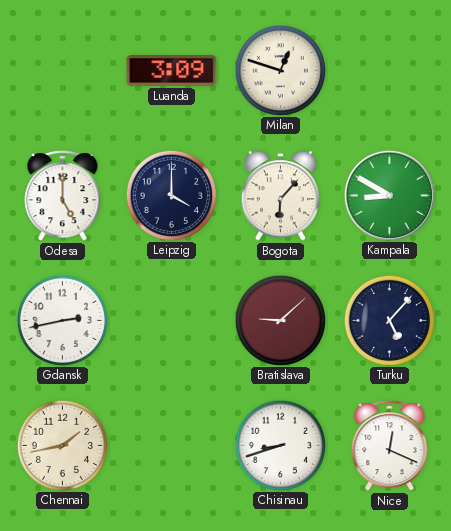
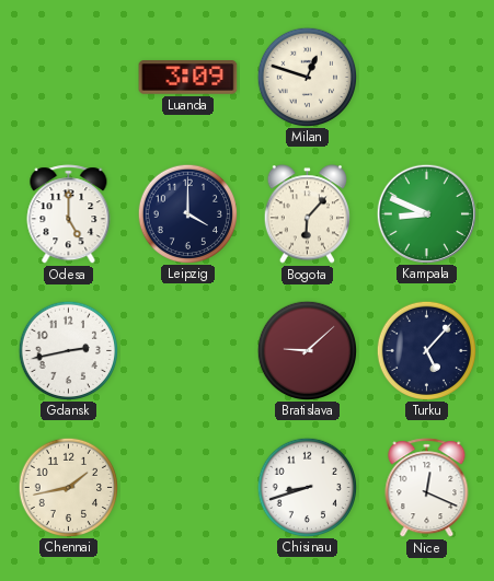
Kampala: 8:50 -> 8:49
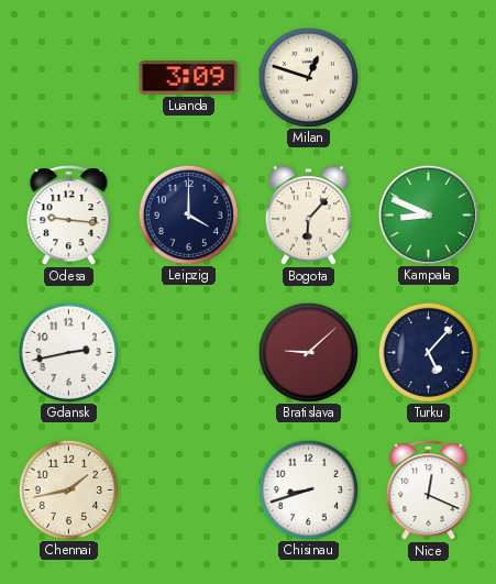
Odesa: 5:00 -> 9:16
